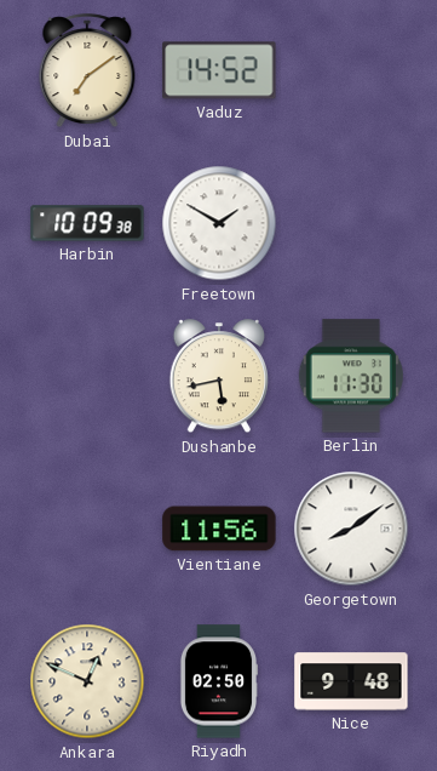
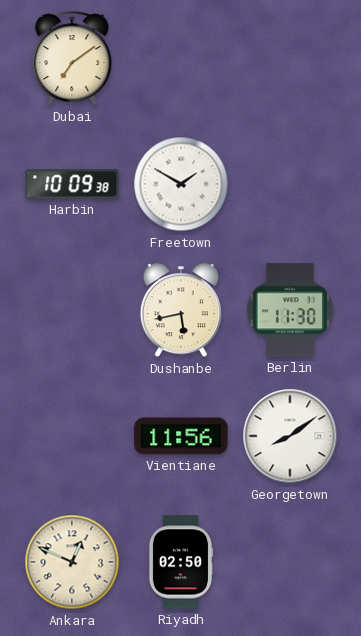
Vaduz: 14:52 -> none
Nice: 9:48 -> none
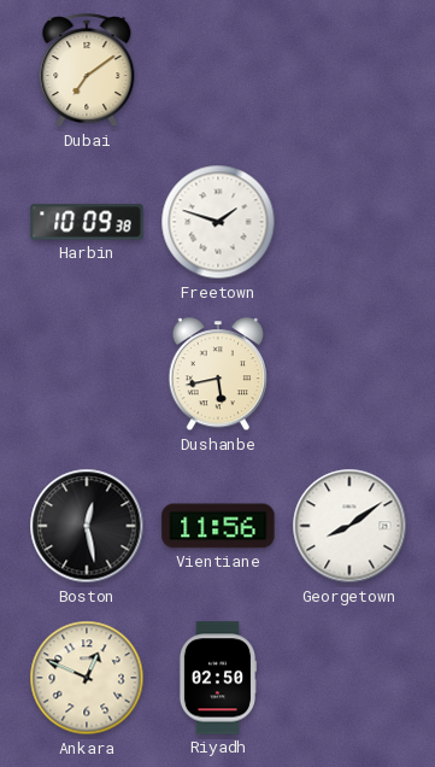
Freetown: 1:50 -> 1:48
Berlin: 11:30 -> none
Boston: none -> 12:28
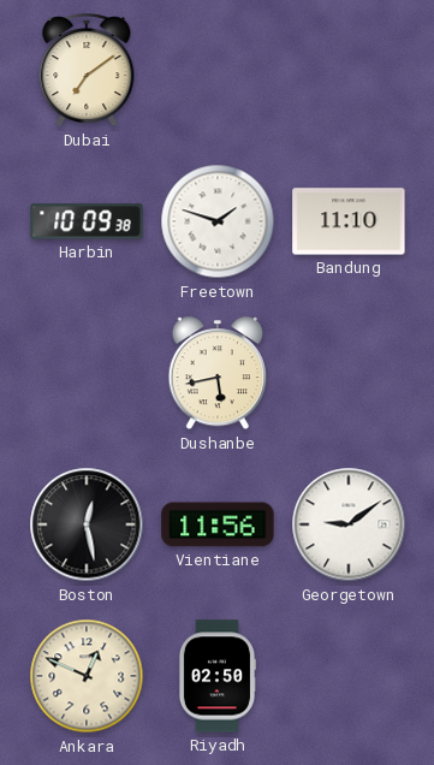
Bandung: none -> 11:10
Georgetown: 8:09 -> 9:09
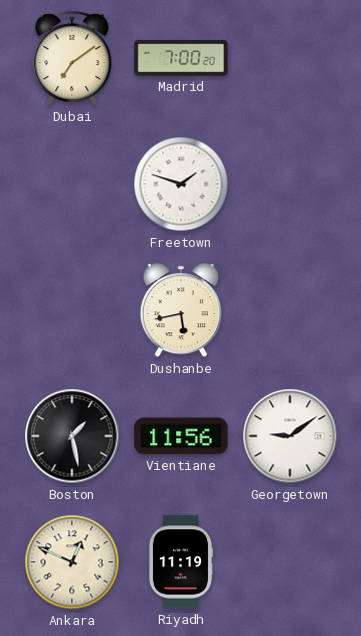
Madrid: none -> 7:00
Harbin: 10:09 -> none
Bandung: 11:10 -> none
Boston: 12:28 -> 1:28
Riyadh: 02:50 -> 11:19
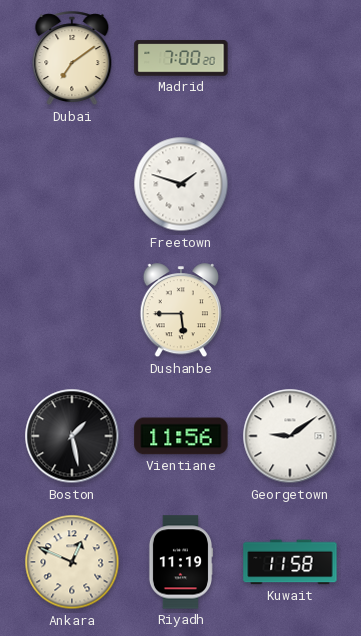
Dushanbe: 5:43 -> 5:45
Kuwait: none -> 11:58
